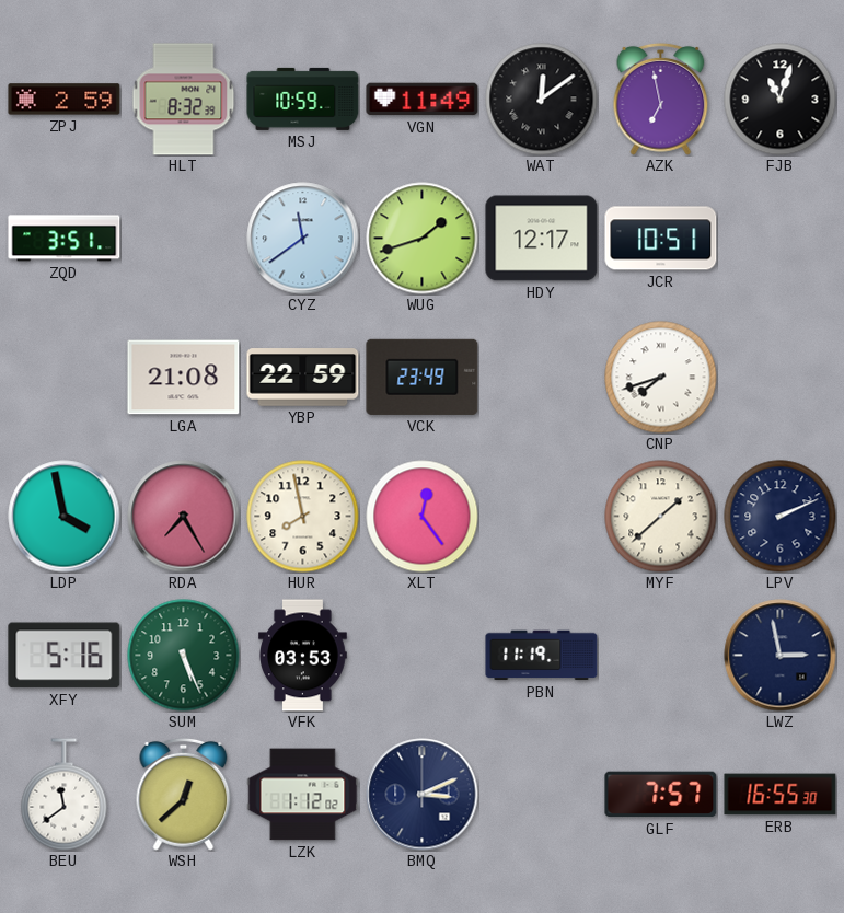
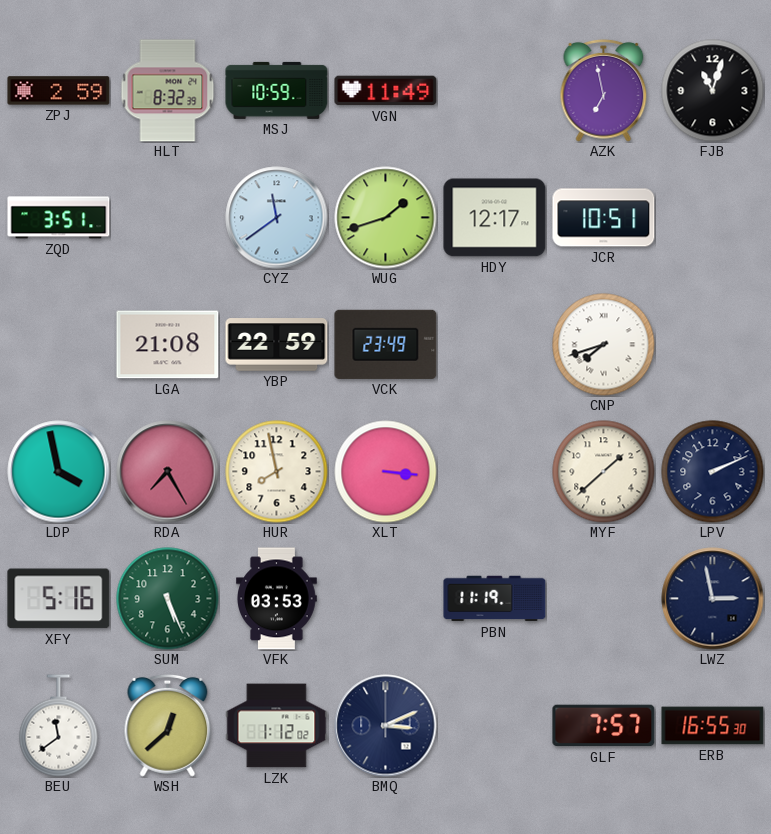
WAT: 12:09 -> none
XLT: 12:24 -> 3:16
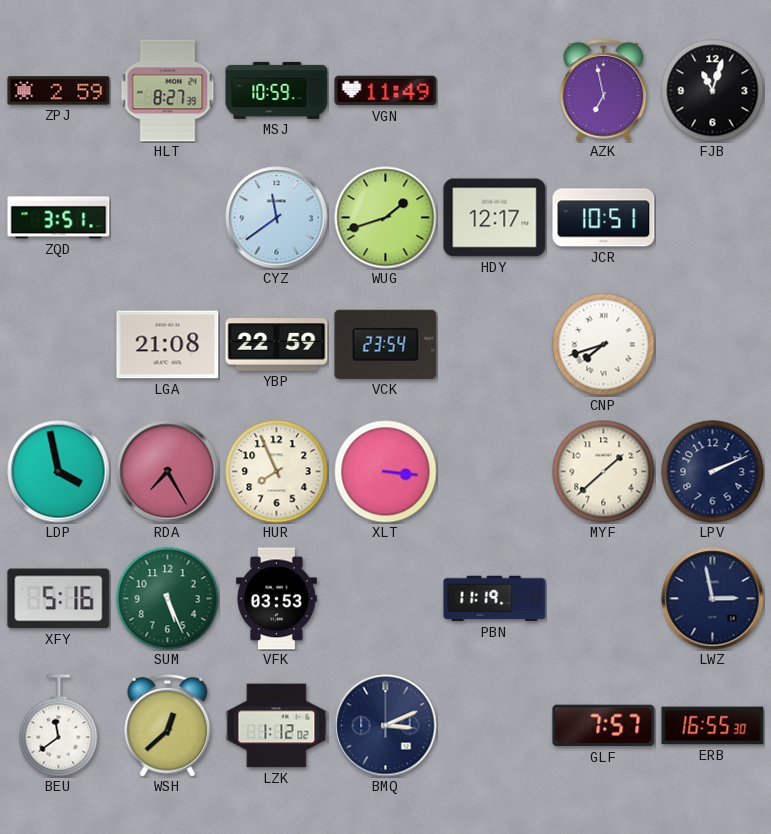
HLT: 8:32 -> 8:27
VCK: 23:49 -> 23:54
HUR: 7:58 -> 7:56
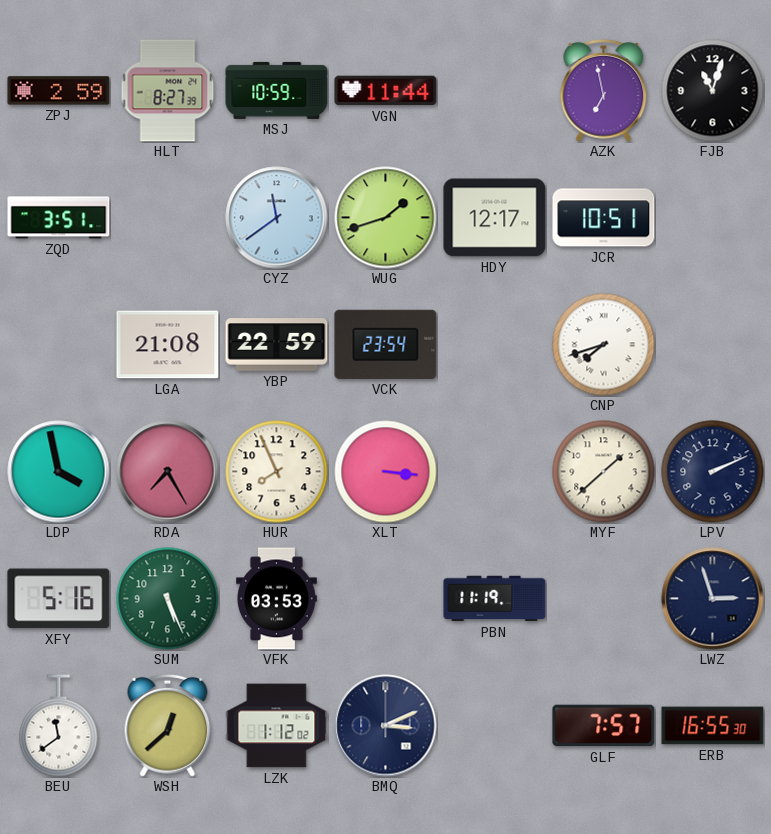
VGN: 11:49 -> 11:44
LWZ: 2:58 -> 2:57
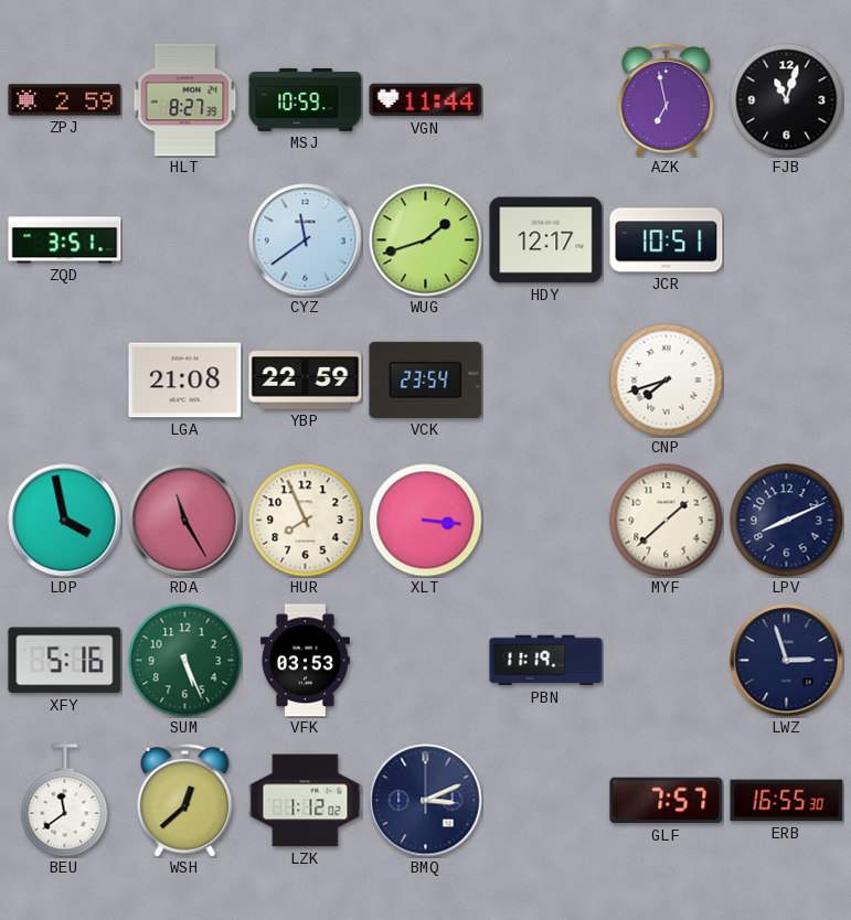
RDA: 7:25 -> 11:25
LPV: 2:11 -> 8:11
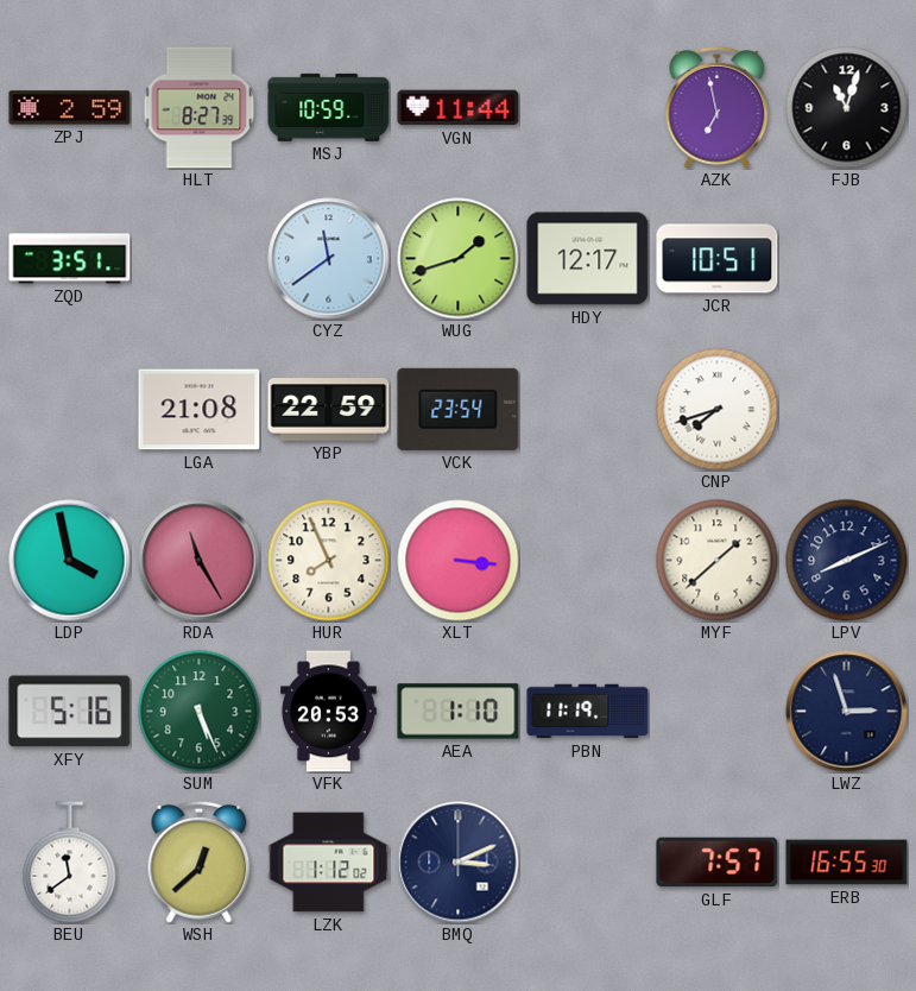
VFK: 03:53 -> 20:53
AEA: none -> 1:10
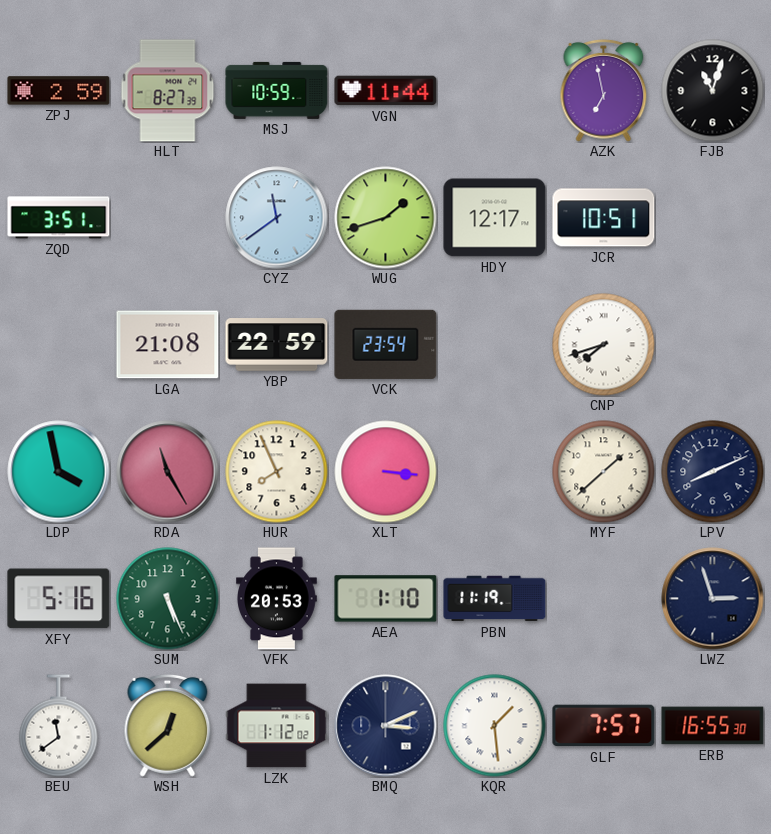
KQR: none -> 1:29
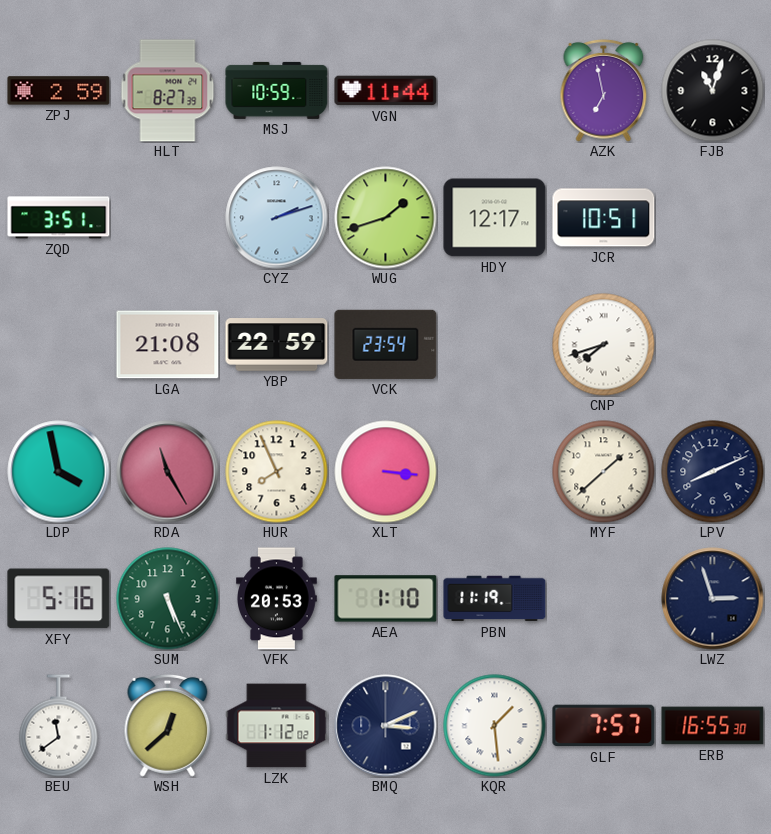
CYZ: 11:39 -> 2:12
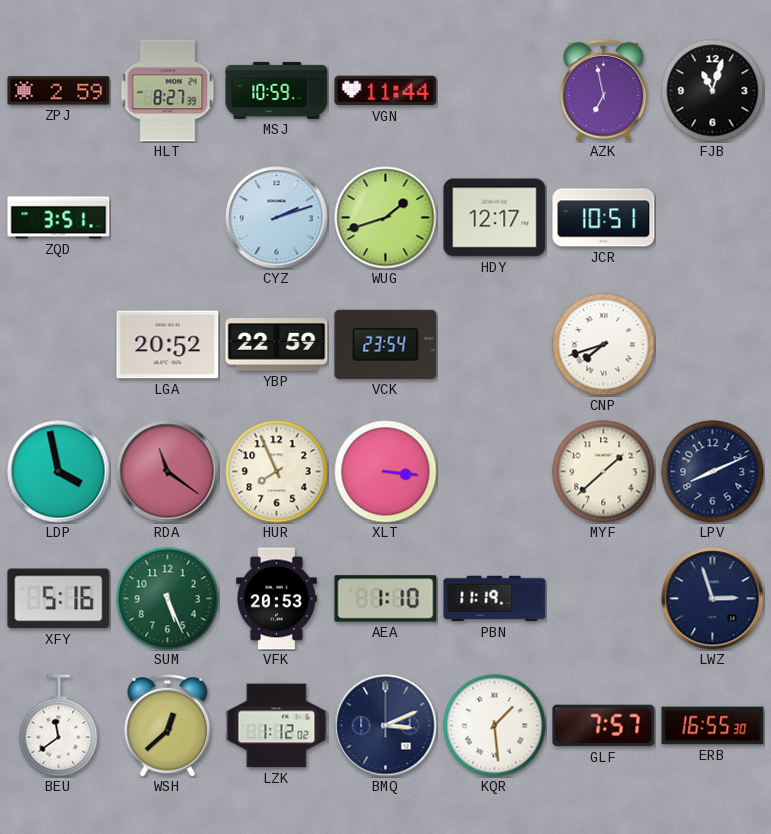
LGA: 21:08 -> 20:52
RDA: 11:25 -> 11:21
